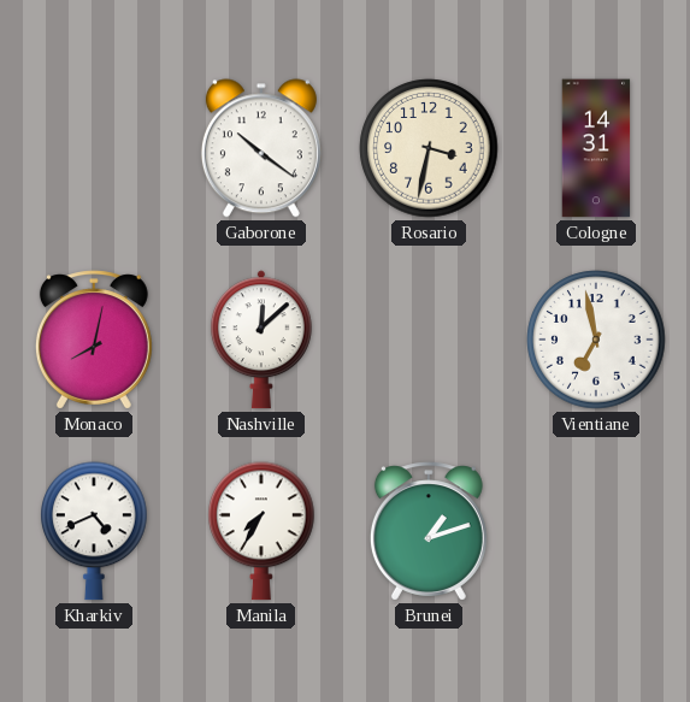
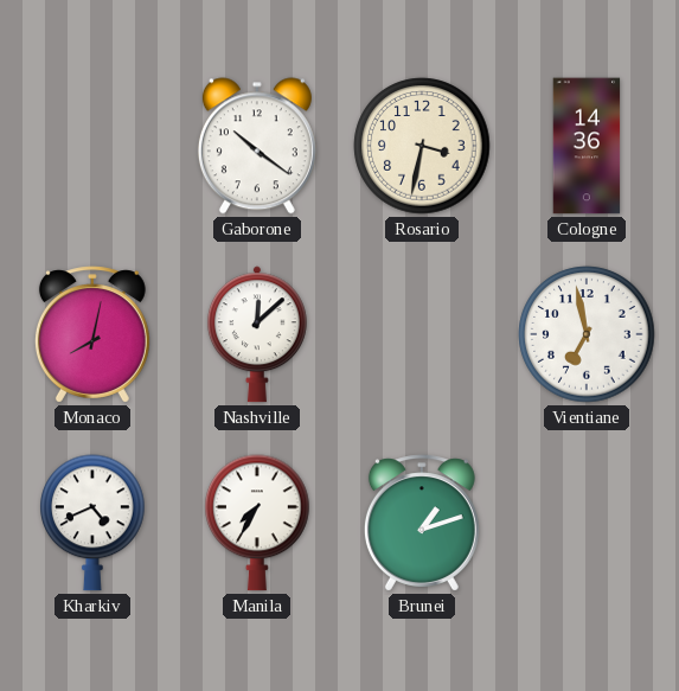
Cologne: 14:31 -> 14:36
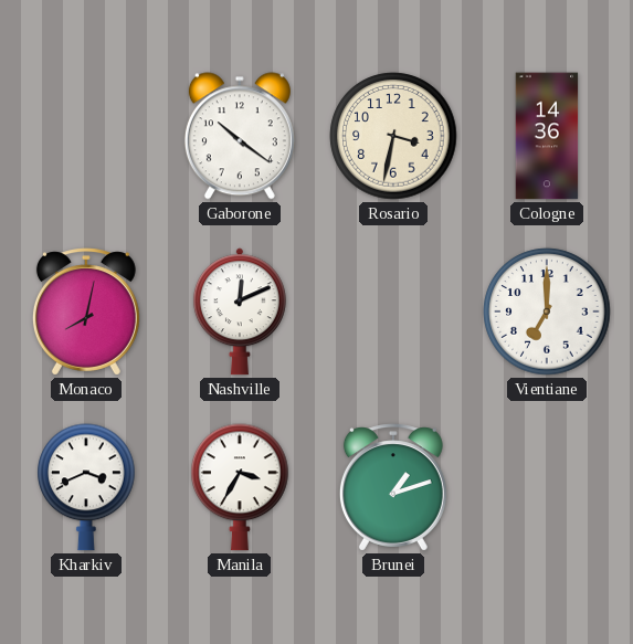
Nashville: 12:08 -> 12:11
Vientiane: 6:58 -> 7:00
Kharkiv: 4:41 -> 3:41
Manila: 7:35 -> 3:35
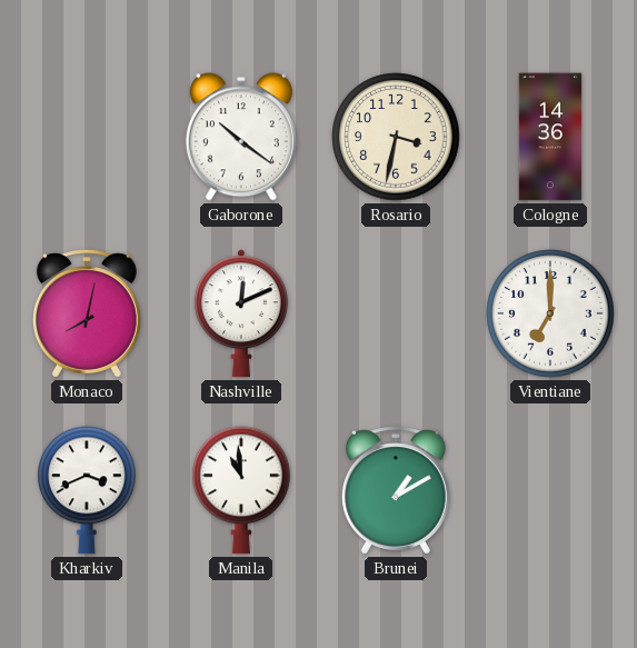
Manila: 3:35 -> 10:59
Brunei: 1:12 -> 1:10
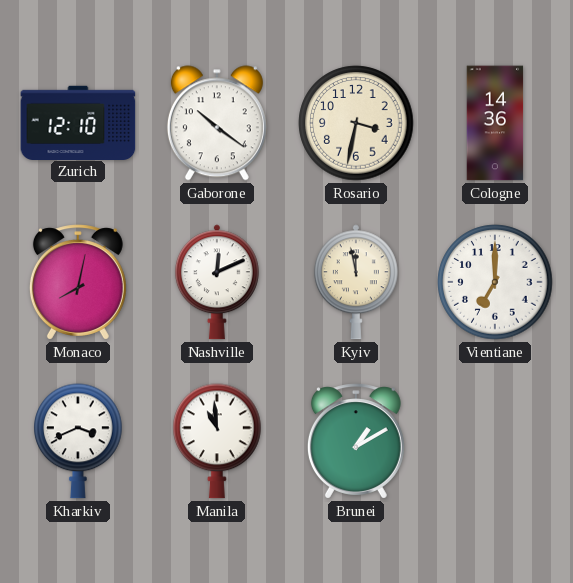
Zurich: none -> 12:10
Kyiv: none -> 11:58
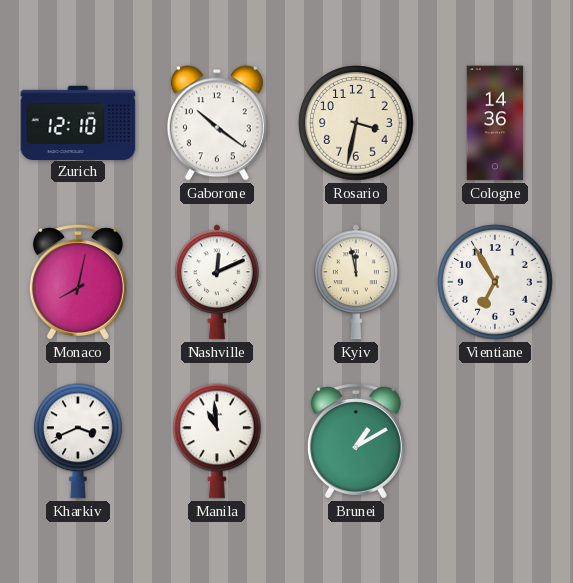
Vientiane: 7:00 -> 6:55
